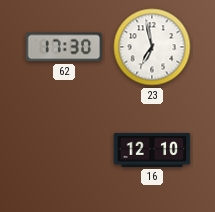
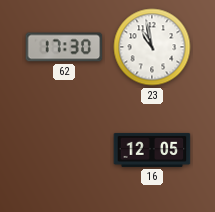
23: 6:58 -> 10:58
16: 12:10 -> 12:05
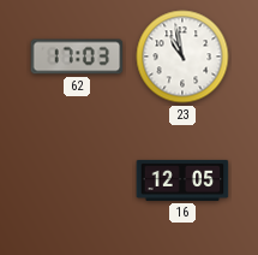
62: 17:30 -> 17:03
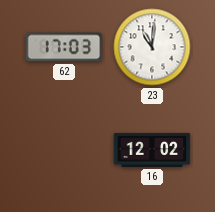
23: 10:58 -> 11:01
16: 12:05 -> 12:02
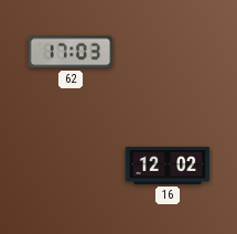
23: 11:01 -> none
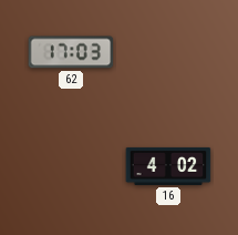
16: 12:02 -> 4:02
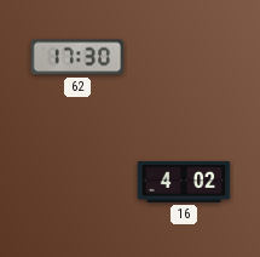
62: 17:03 -> 17:30
